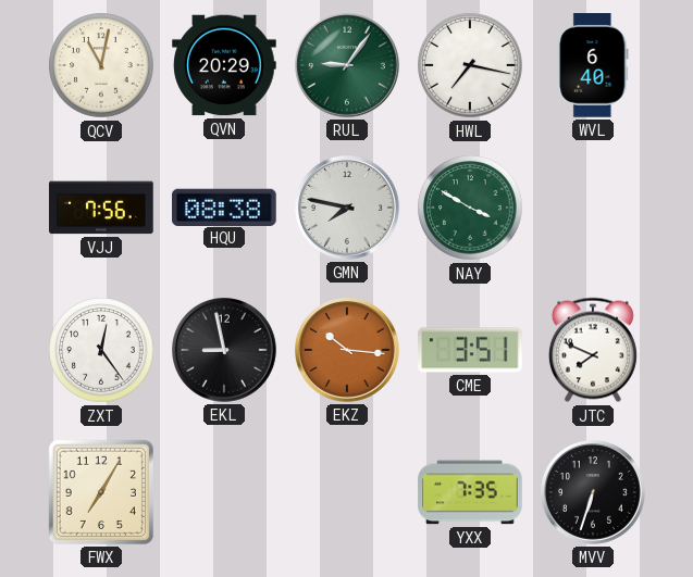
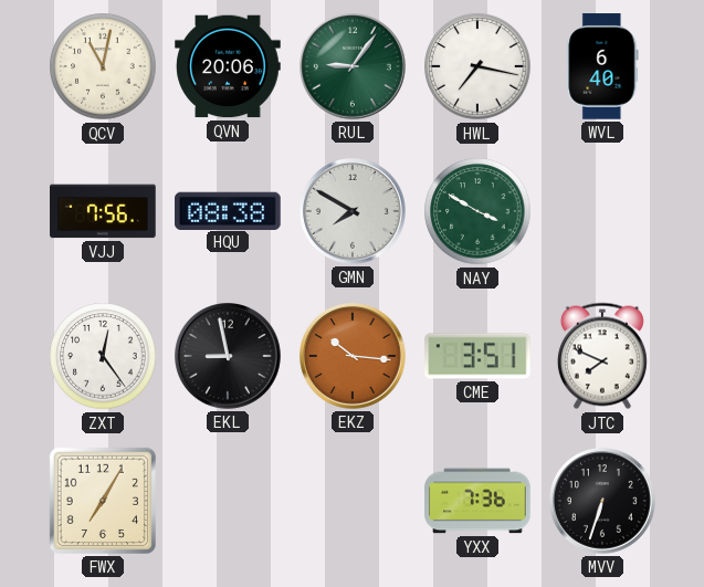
QVN: 20:29 -> 20:06
GMN: 7:47 -> 7:50
YXX: 7:35 -> 7:36
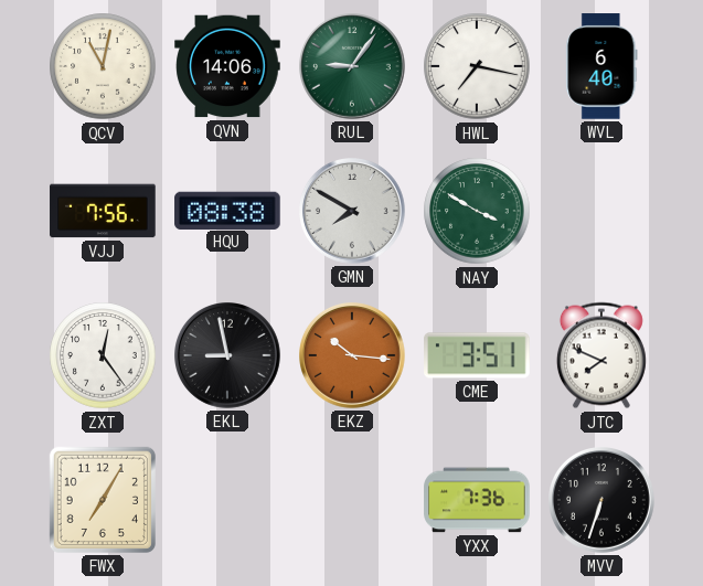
QVN: 20:06 -> 14:06
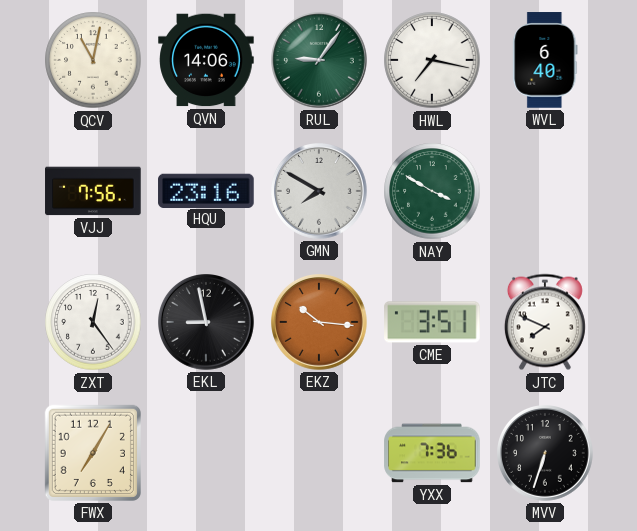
HQU: 08:38 -> 23:16
